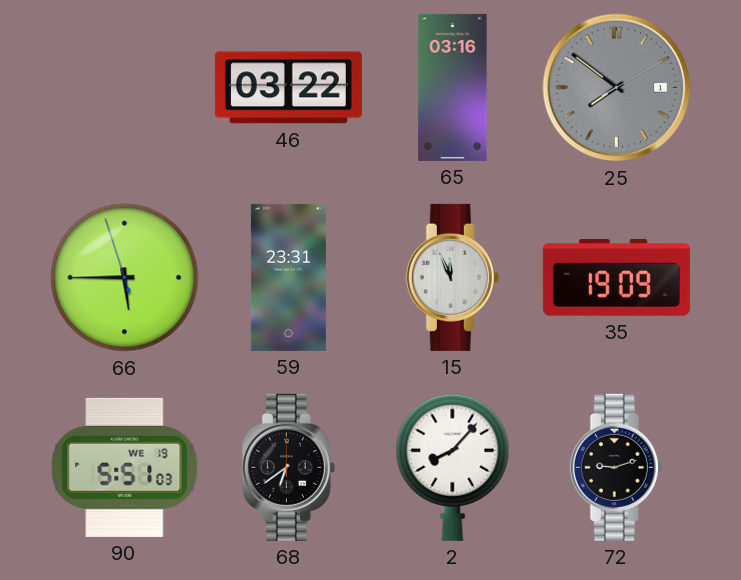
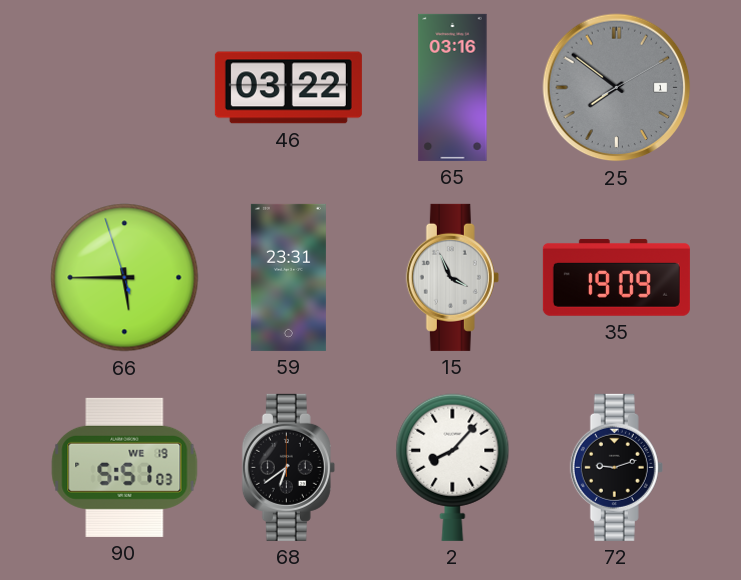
15: 11:56 -> 3:56
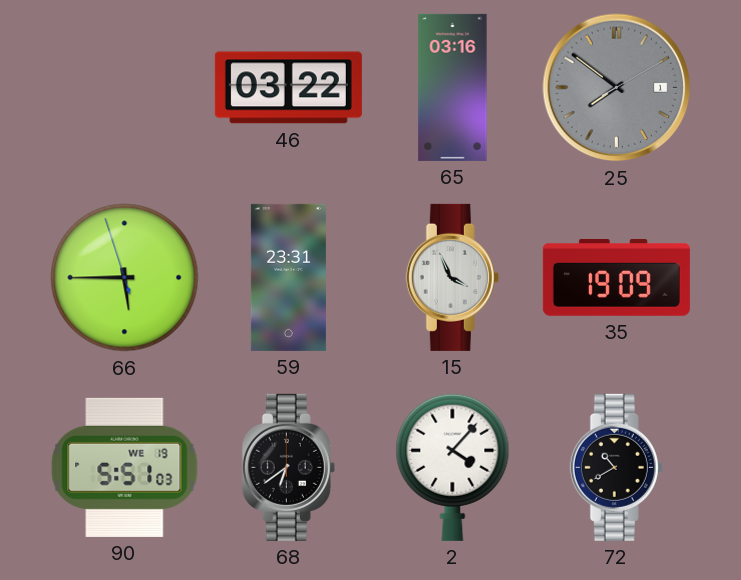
2: 8:07 -> 4:07
72: 9:12 -> 10:40
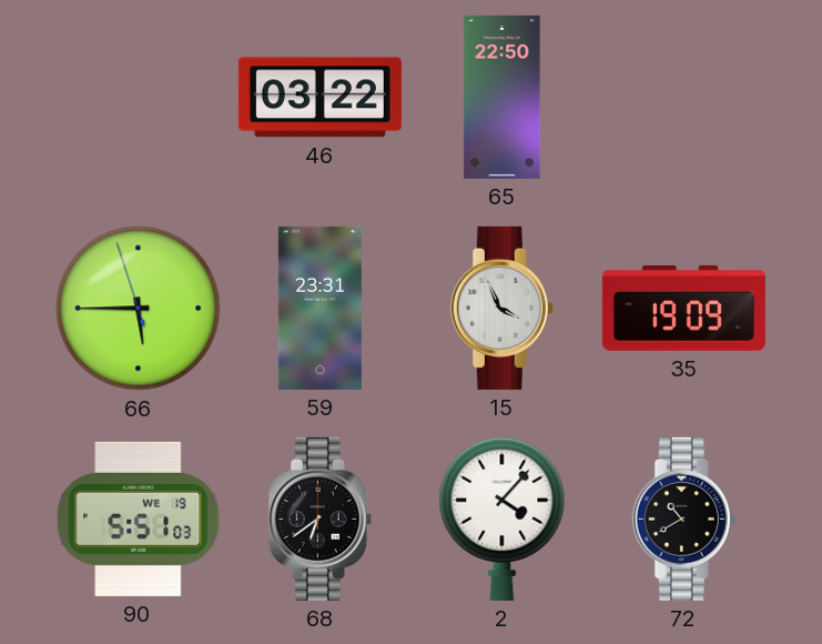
65: 03:16 -> 22:50
25: 7:51 -> none
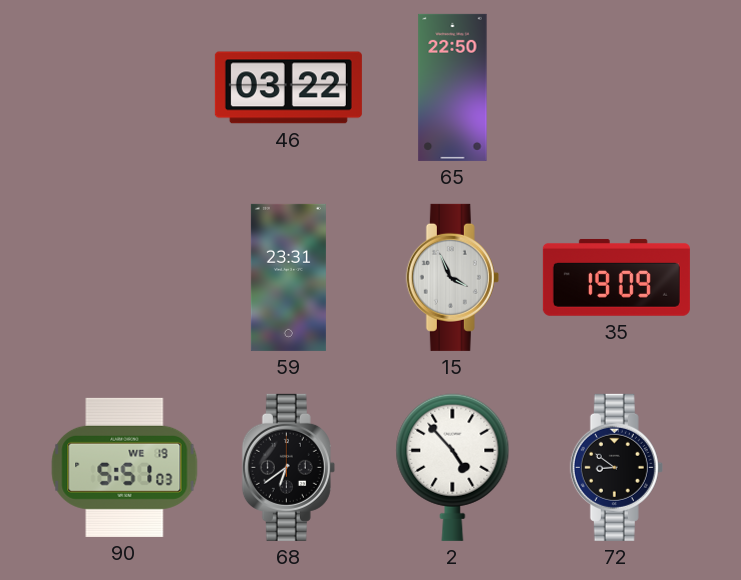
66: 5:44 -> none
2: 4:07 -> 4:53
72: 10:40 -> 8:51
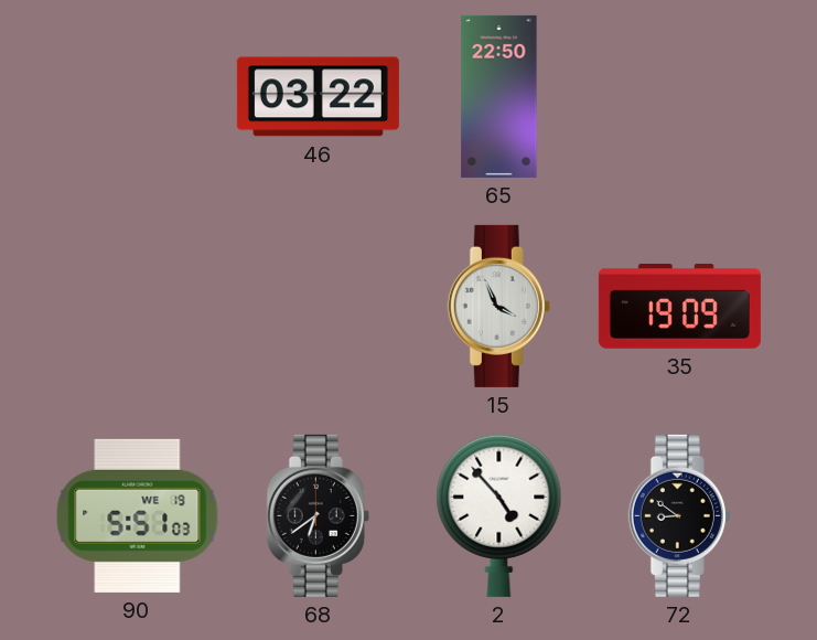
59: 23:31 -> none
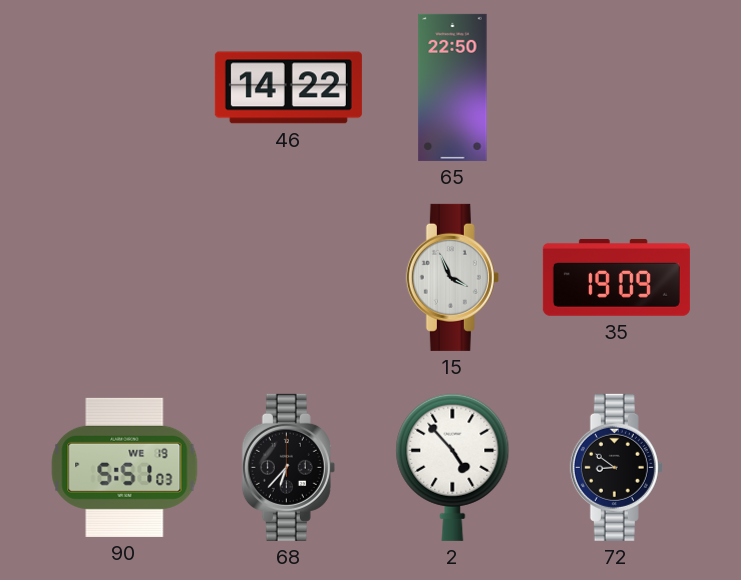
46: 03:22 -> 14:22
68: 6:39 -> 6:37
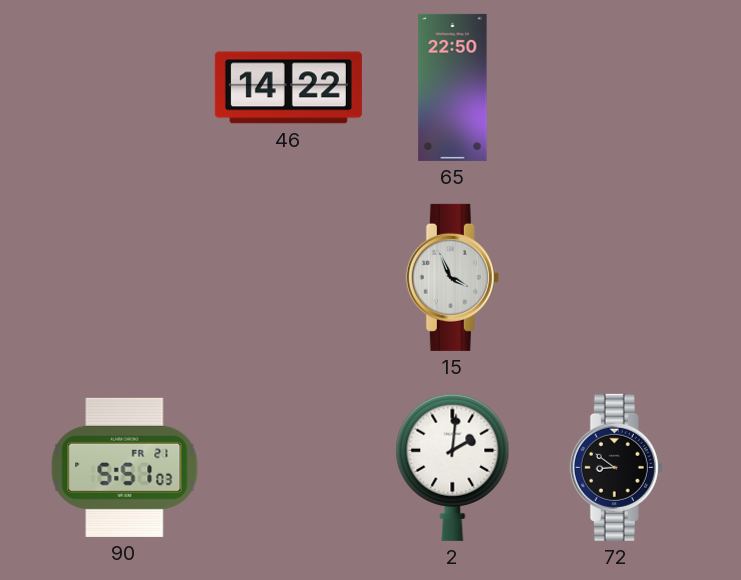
35: 19:09 -> none
90 date: WE 19 -> FR 21
68: 6:37 -> none
2: 4:53 -> 2:01
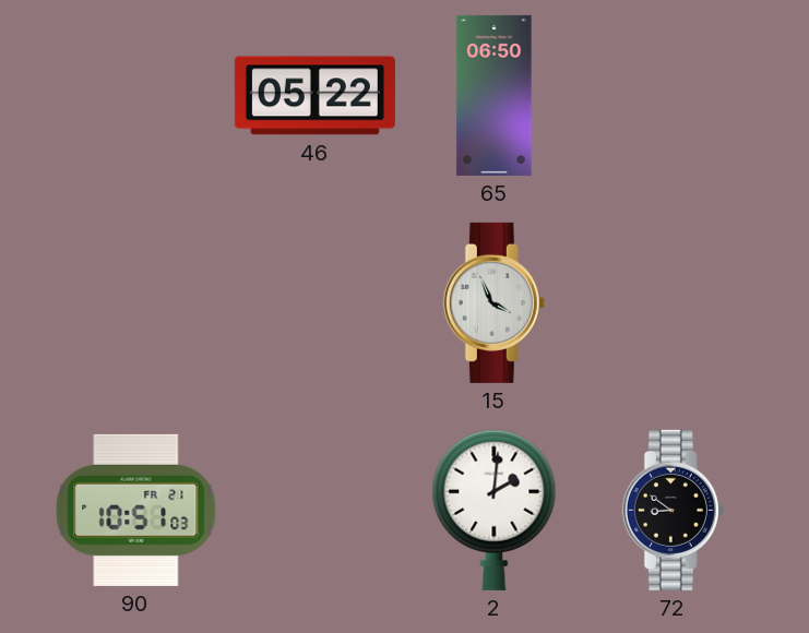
46: 14:22 -> 05:22
65: 22:50 -> 06:50
90: 5:51 -> 10:51
